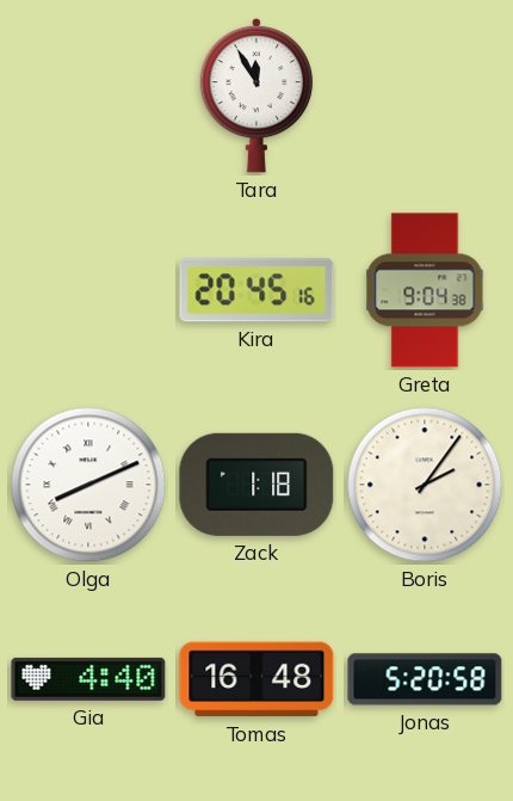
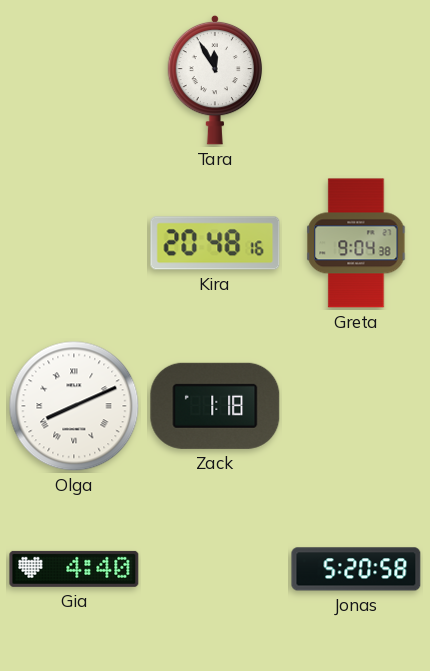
Kira: 20:45 -> 20:48
Boris: 2:06 -> none
Tomas: 16:48 -> none
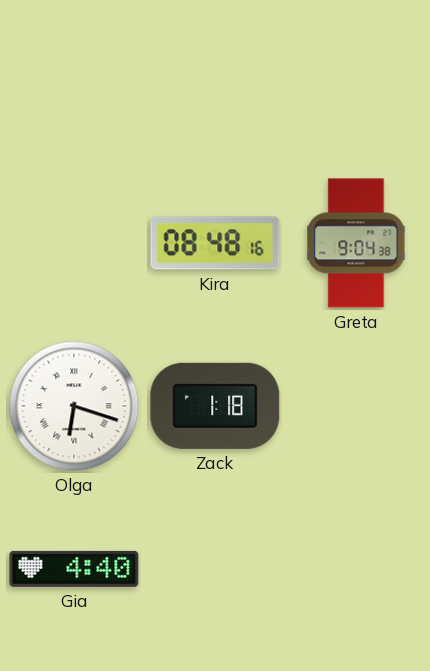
Tara: 11:55 -> none
Kira: 20:48 -> 08:48
Olga: 8:11 -> 6:18
Jonas: 5:20 -> none
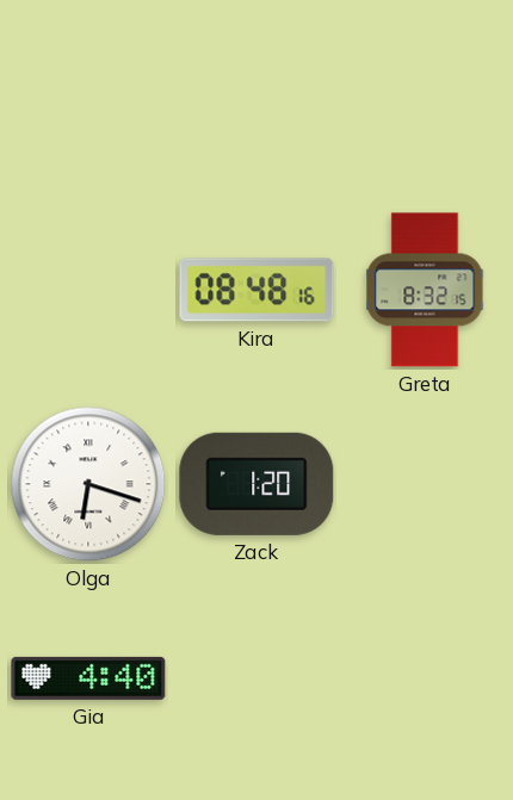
Greta: 9:04 -> 8:32
Zack: 1:18 -> 1:20
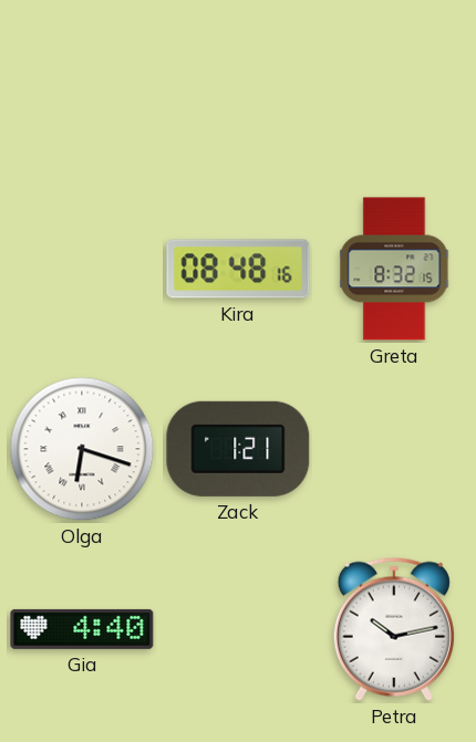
Zack: 1:20 -> 1:21
Petra: none -> 10:13
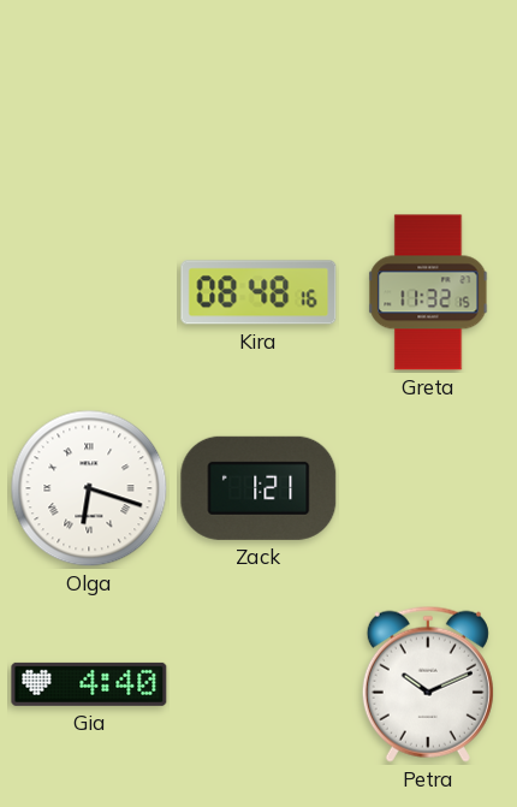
Greta: 8:32 -> 11:32
Petra: 10:13 -> 10:11
